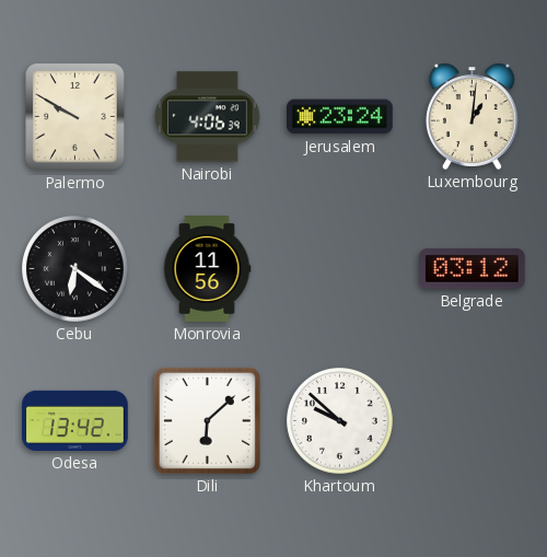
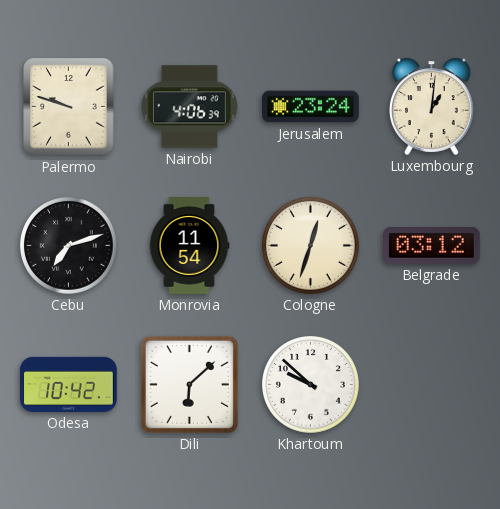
Palermo: 9:50 -> 9:48
Cebu: 6:21 -> 7:12
Monrovia: 11:56 -> 11:54
Cologne: none -> 12:33
Odesa: 13:42 -> 10:42
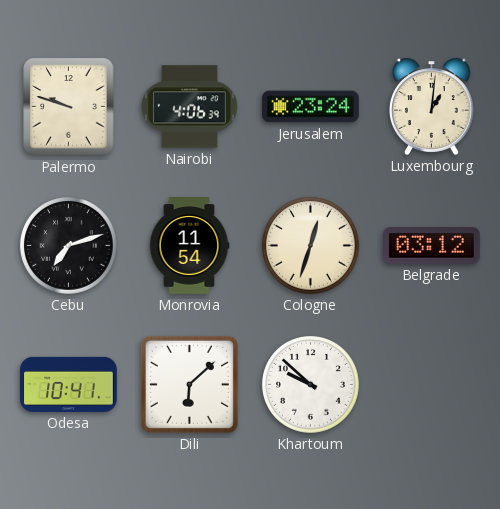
Odesa: 10:42 -> 10:41
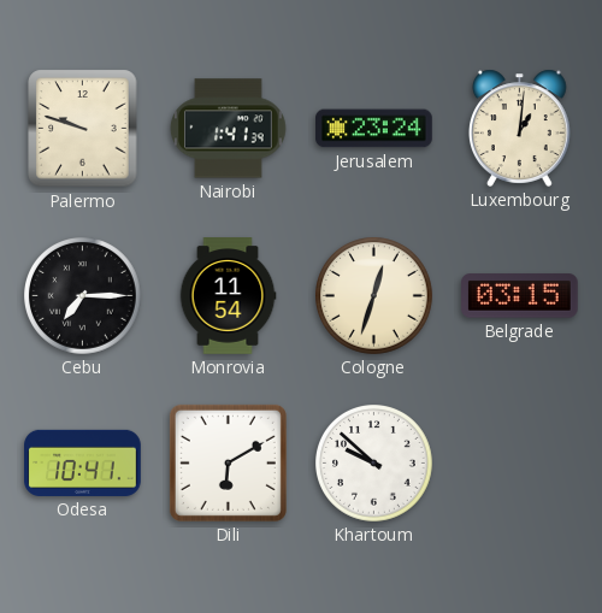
Nairobi: 4:06 -> 1:41
Cebu: 7:12 -> 7:15
Belgrade: 03:12 -> 03:15
Dili: 6:08 -> 6:10
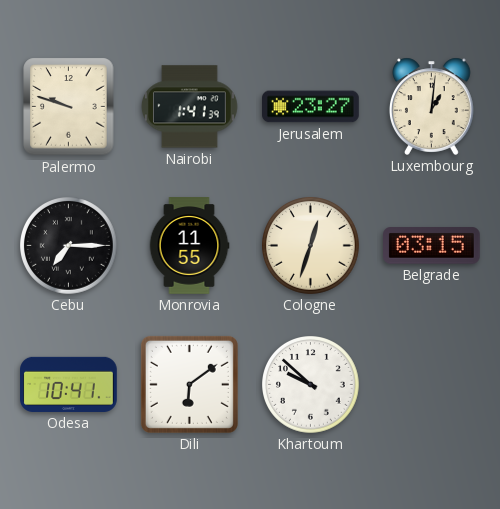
Jerusalem: 23:24 -> 23:27
Monrovia: 11:54 -> 11:55
Dili: 6:10 -> 6:09
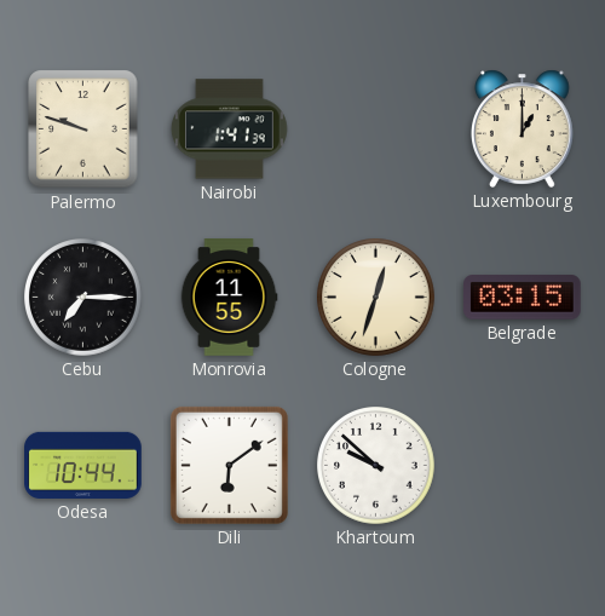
Jerusalem: 23:27 -> none
Luxembourg: 1:01 -> 1:00
Odesa: 10:41 -> 10:44
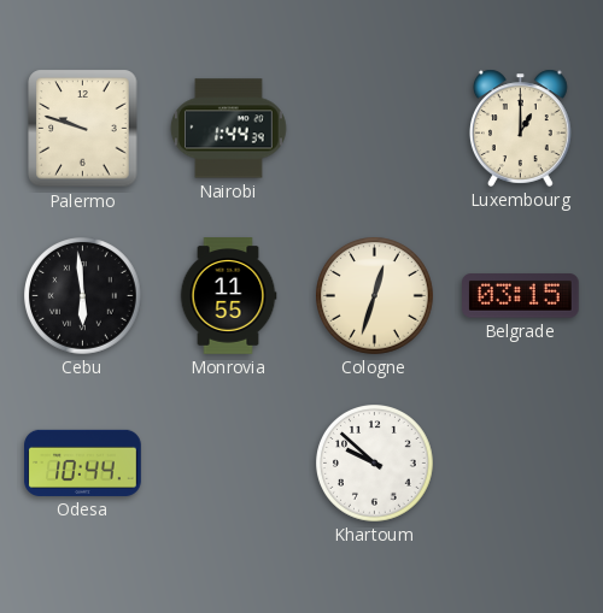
Nairobi: 1:41 -> 1:44
Cebu: 7:15 -> 5:59
Dili: 6:09 -> none
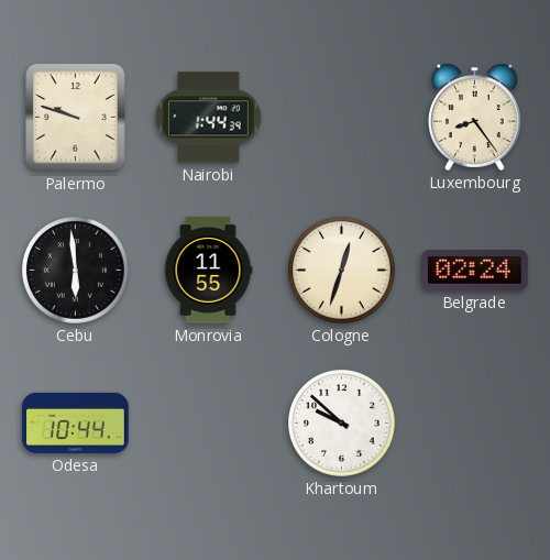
Luxembourg: 1:00 -> 8:24
Belgrade: 03:15 -> 02:24
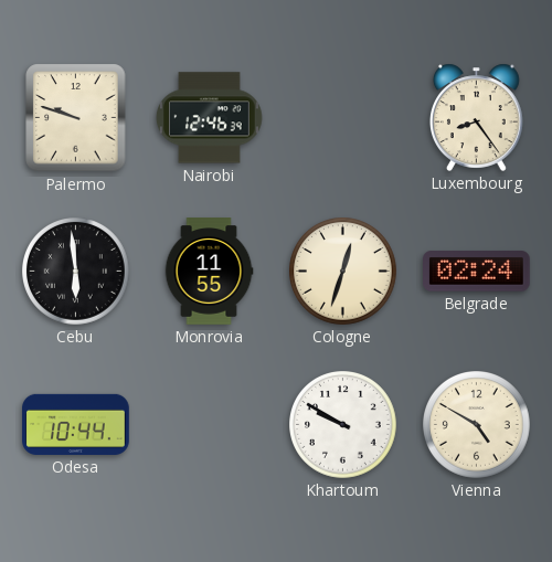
Nairobi: 1:44 -> 12:46
Khartoum: 9:52 -> 9:50
Vienna: none -> 4:50
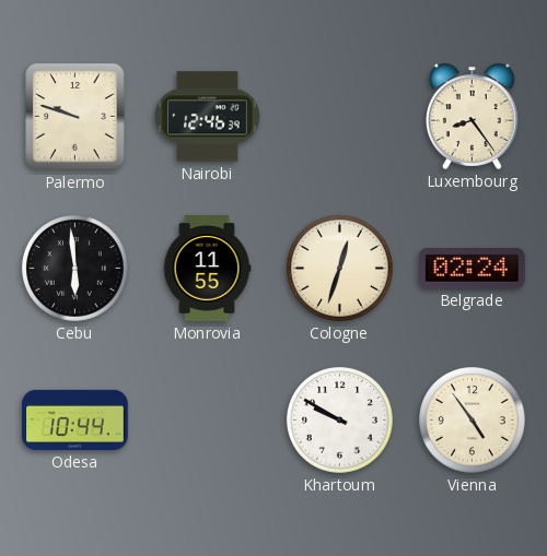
Vienna: 4:50 -> 4:54
